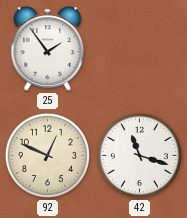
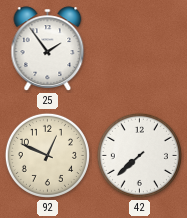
42: 11:18 -> 7:38
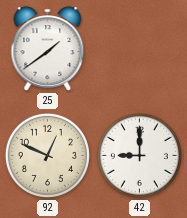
25: 1:54 -> 1:39
42: 7:38 -> 9:00
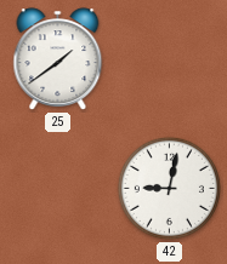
92: 12:49 -> none
42: 9:00 -> 9:02
